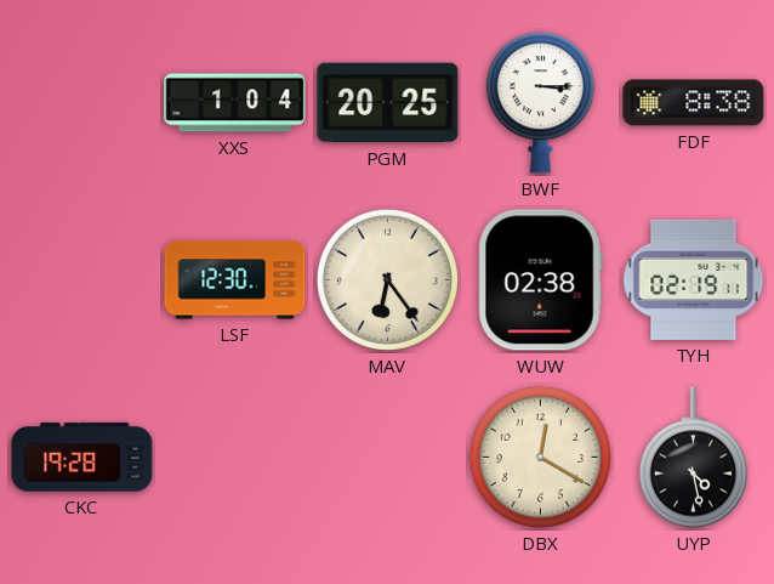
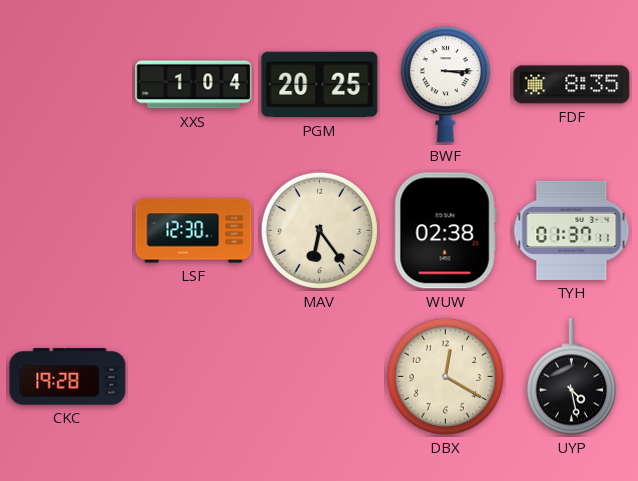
FDF: 8:38 -> 8:35
TYH: 02:19 -> 01:37
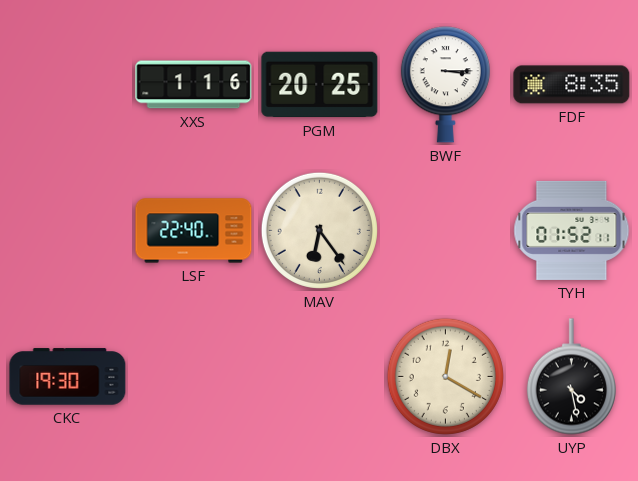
XXS: 1:04 -> 1:16
LSF: 12:30 -> 22:40
WUW: 02:38 -> none
TYH: 01:37 -> 01:52
CKC: 19:28 -> 19:30
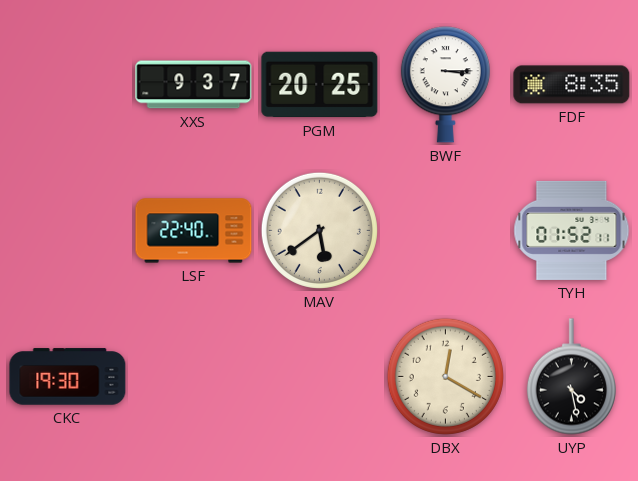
XXS: 1:16 -> 9:37
MAV: 6:24 -> 5:39
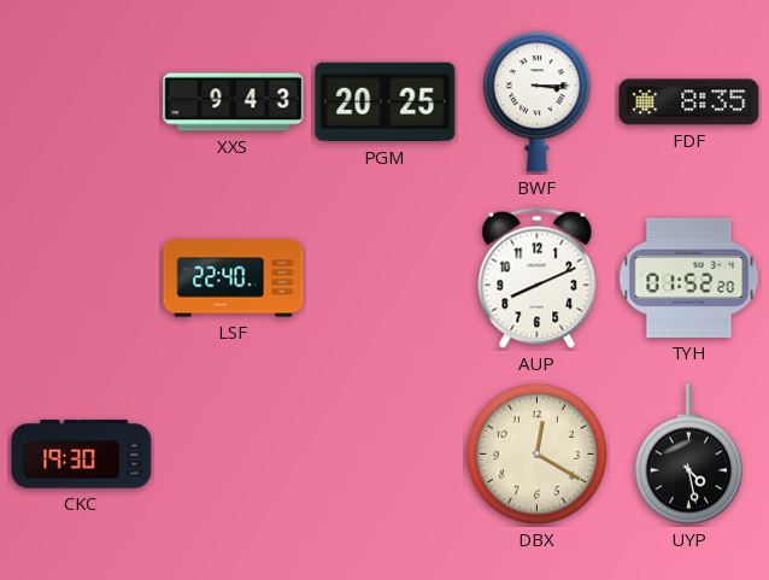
XXS: 9:37 -> 9:43
MAV: 5:39 -> none
AUP: none -> 8:11
TYH: 01:52:11 -> 01:52:20
